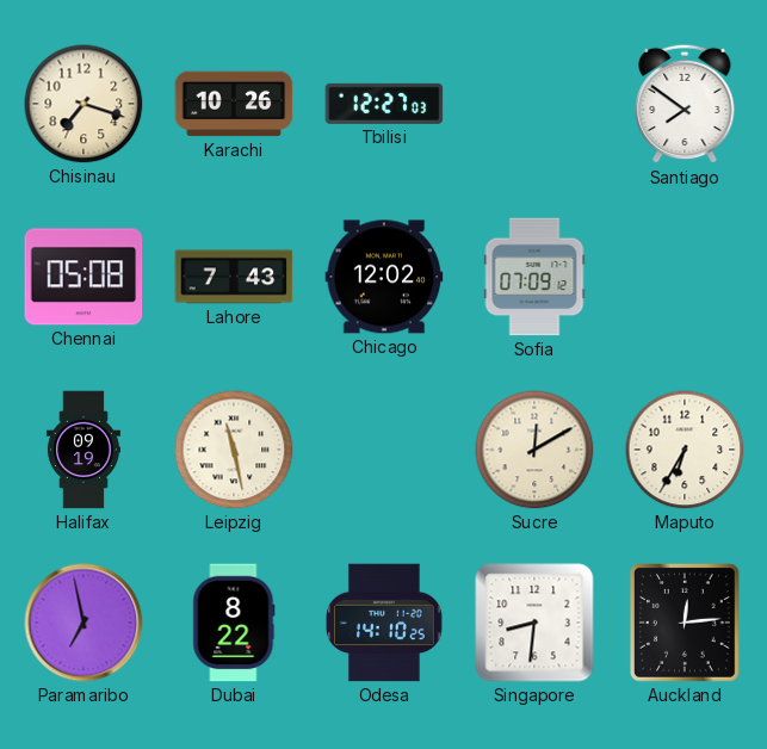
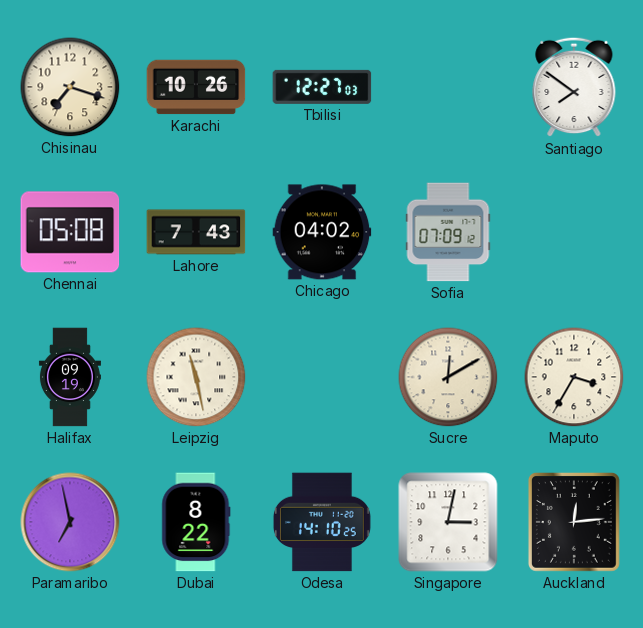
Chicago: 12:02 -> 04:02
Maputo: 6:35 -> 3:35
Singapore: 8:31 -> 3:02
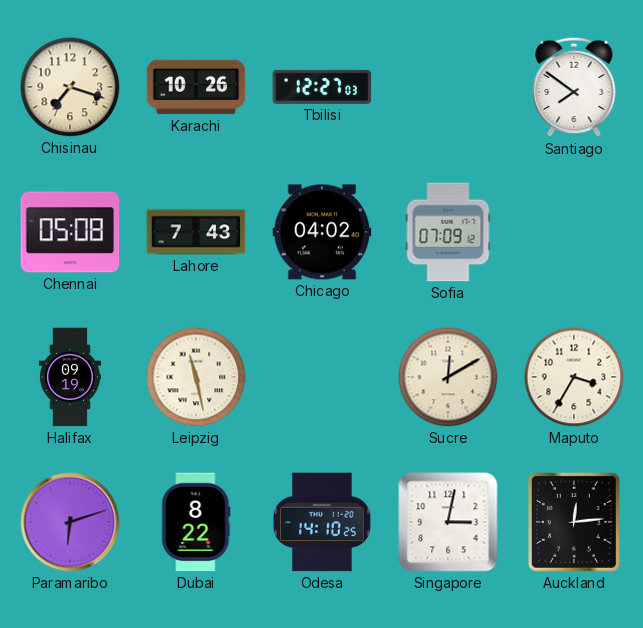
Paramaribo: 6:58 -> 6:12
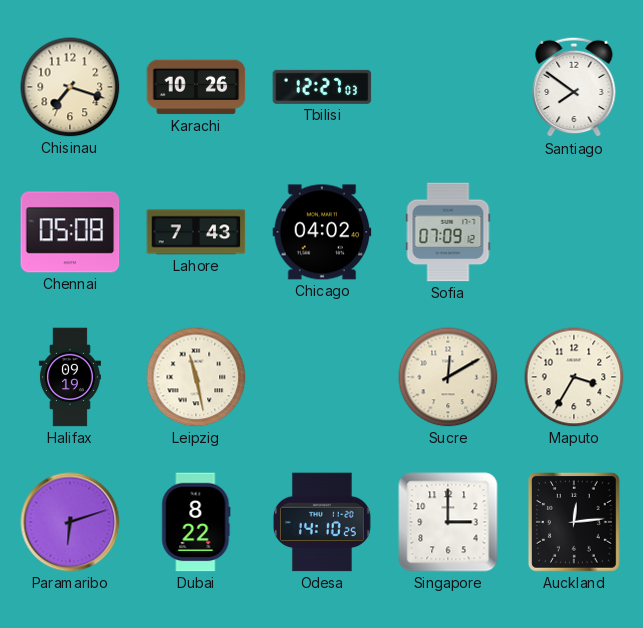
Singapore: 3:02 -> 3:00
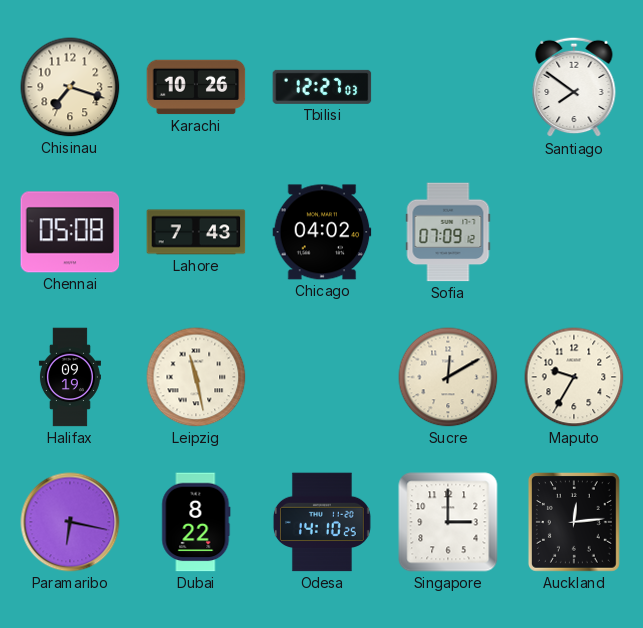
Maputo: 3:35 -> 9:35
Paramaribo: 6:12 -> 6:17
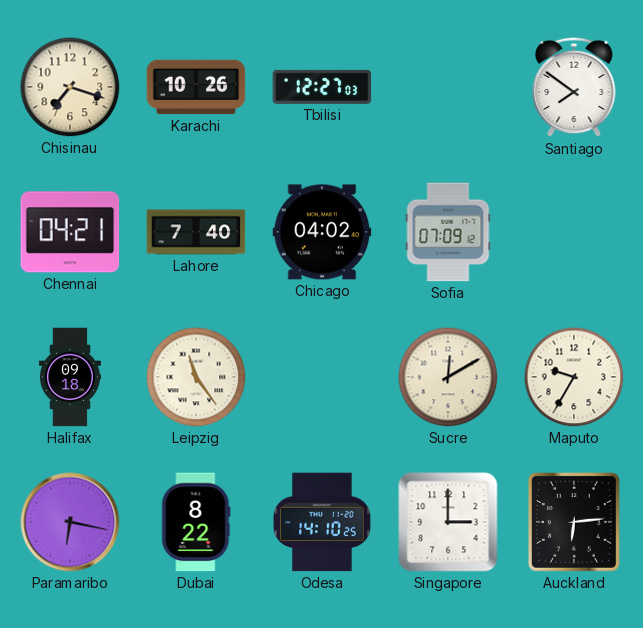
Chennai: 05:08 -> 04:21
Lahore: 7:43 -> 7:40
Halifax: 09:19 -> 09:18
Leipzig: 11:28 -> 11:24
Auckland: 12:14 -> 6:14
